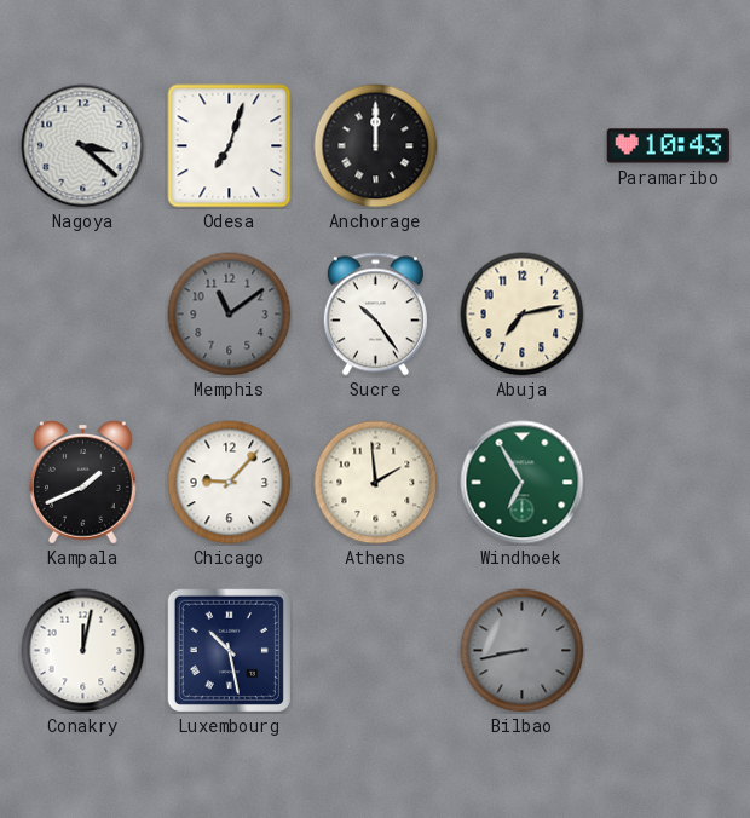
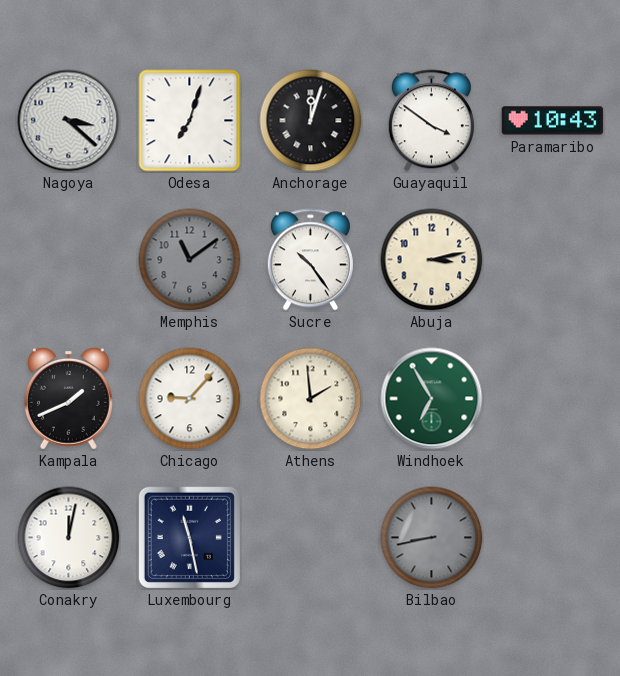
Anchorage: 12:00 -> 12:03
Guayaquil: none -> 3:51
Abuja: 7:13 -> 3:13
Luxembourg: 10:28 -> 11:28
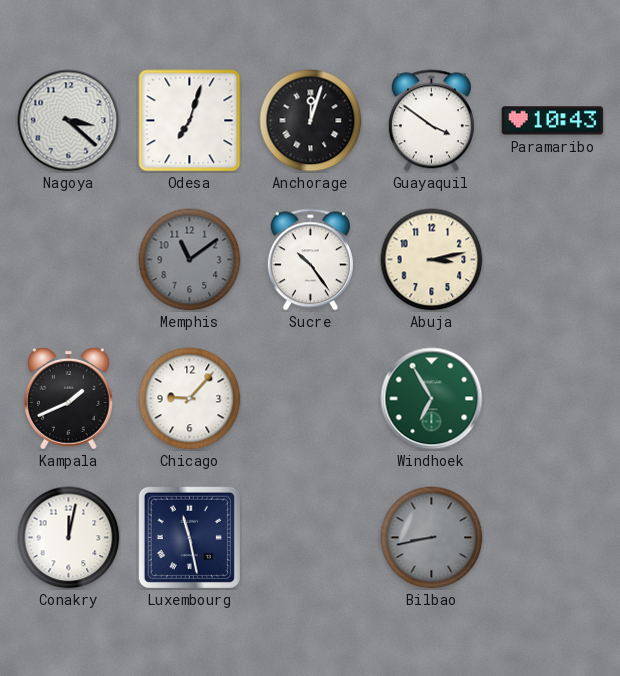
Athens: 1:59 -> none
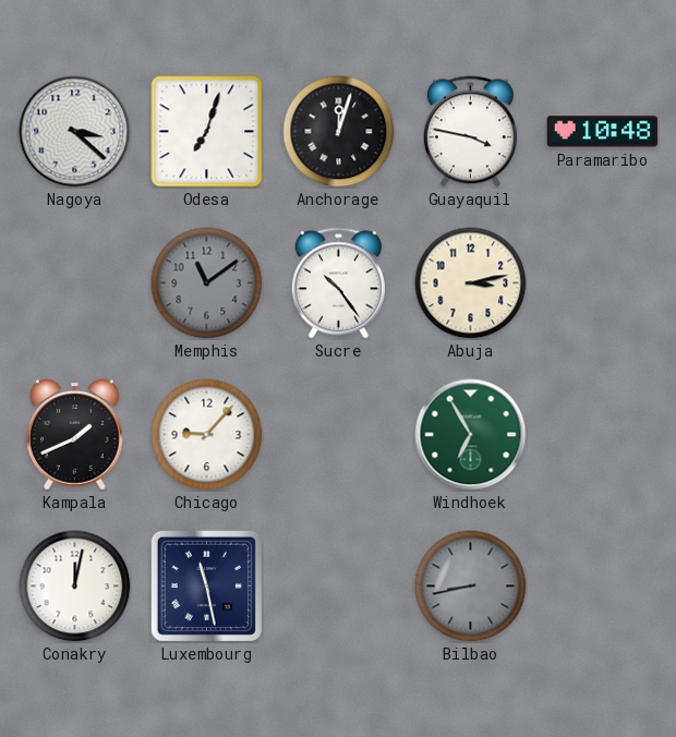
Guayaquil: 3:51 -> 3:47
Paramaribo: 10:43 -> 10:48
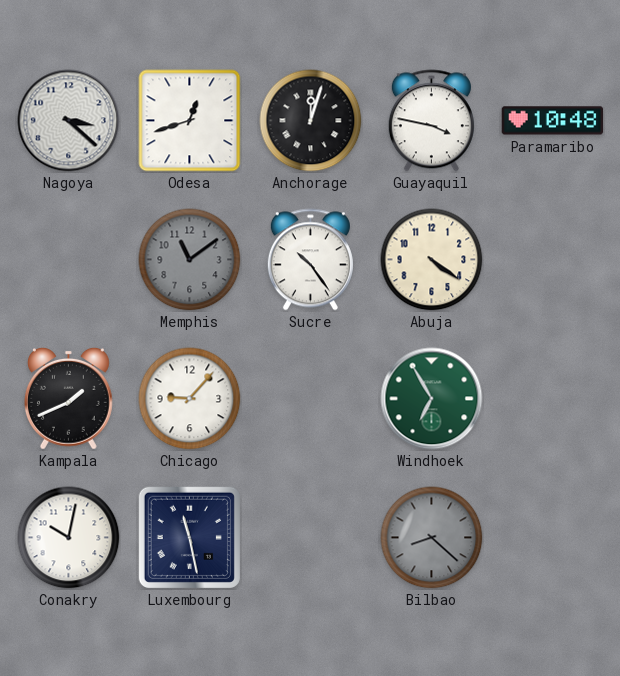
Odesa: 7:03 -> 12:42
Abuja: 3:13 -> 4:21
Conakry: 12:02 -> 10:02
Bilbao: 8:43 -> 8:22
